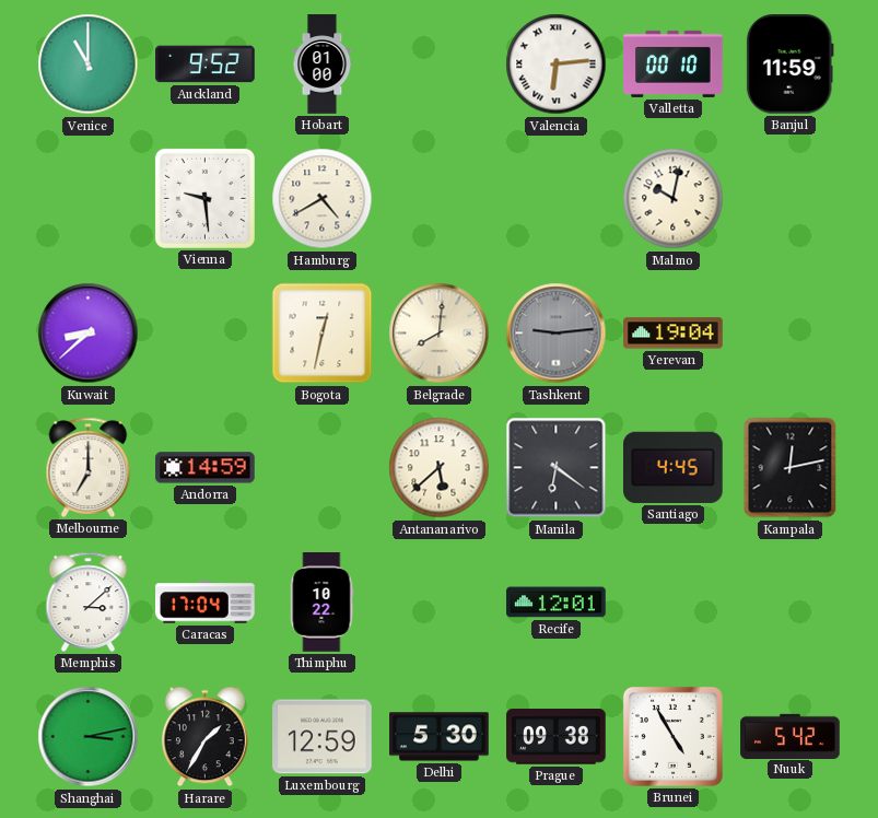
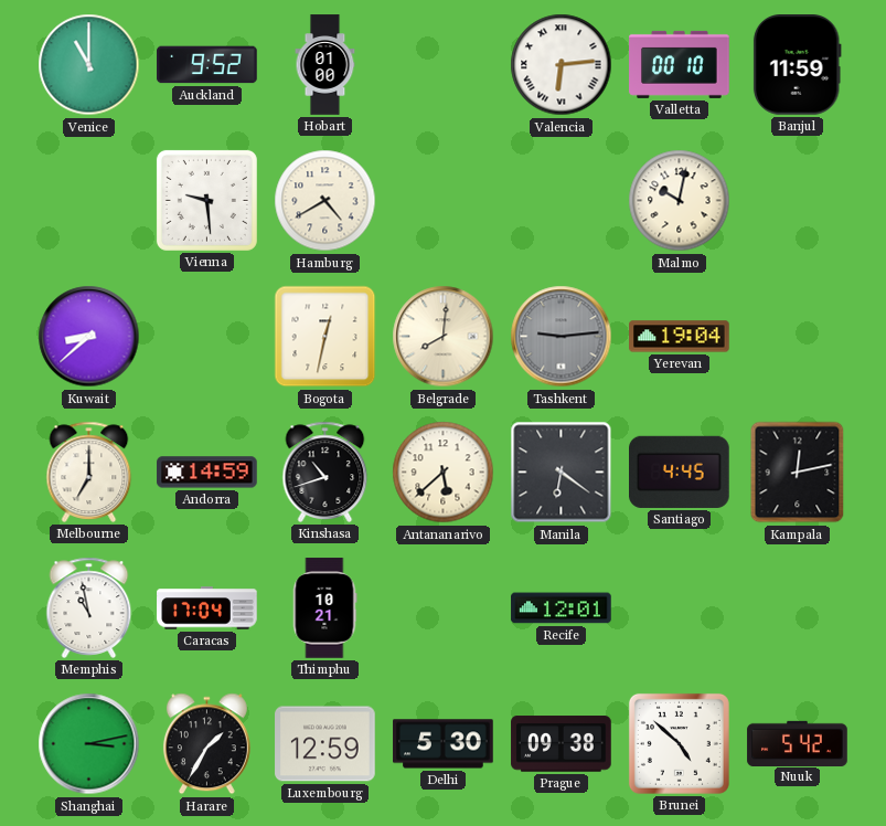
Kinshasa: none -> 10:42
Memphis: 3:08 -> 10:58
Thimphu: 10:22 -> 10:21
Brunei: 4:55 -> 4:52
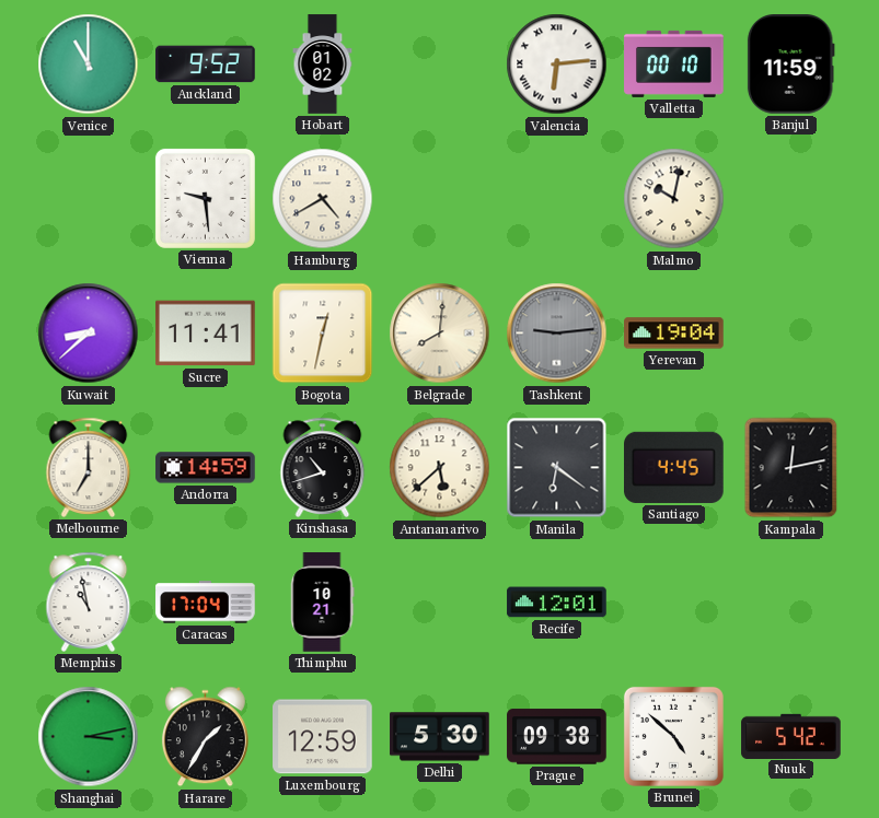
Hobart: 01:00 -> 01:02
Sucre: none -> 11:41
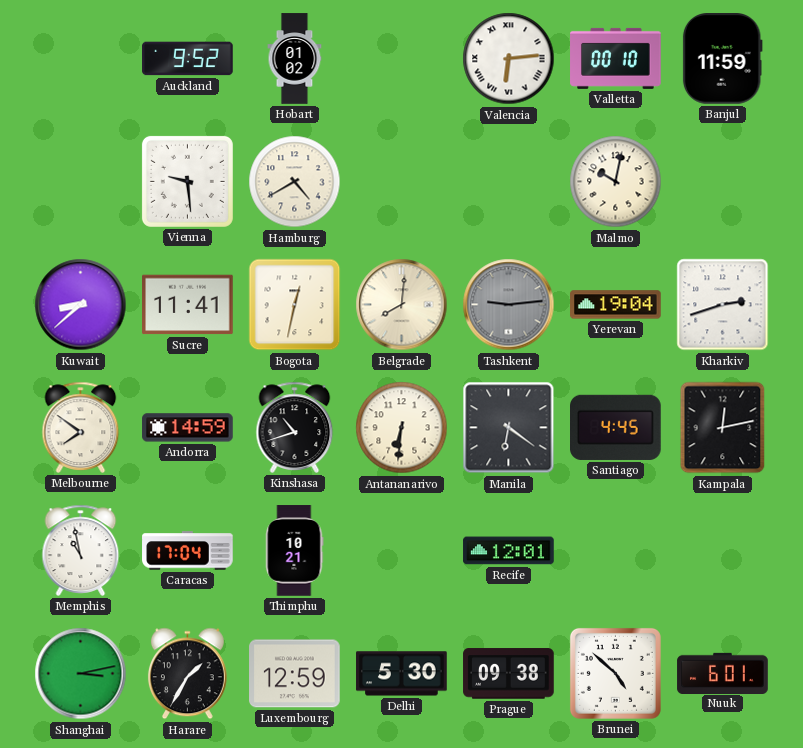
Venice: 11:00 -> none
Kharkiv: none -> 2:42
Melbourne: 7:00 -> 7:51
Antananarivo: 5:38 -> 6:31
Nuuk: 5:42 -> 6:01
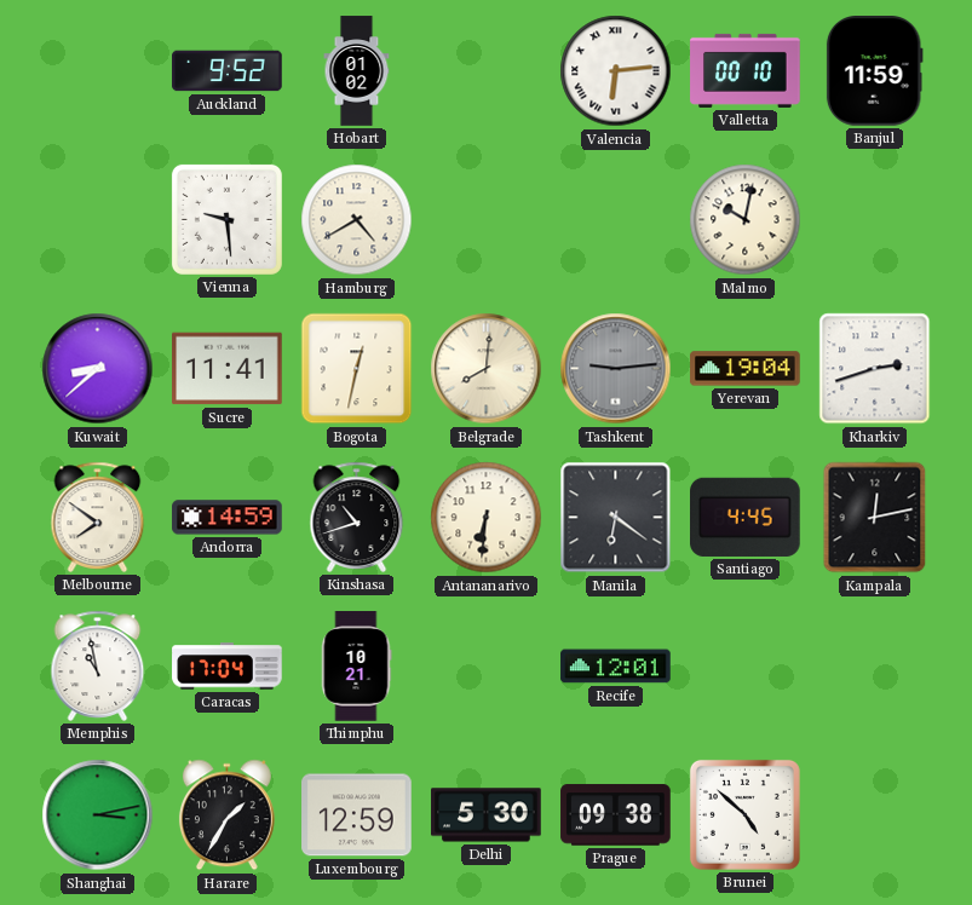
Nuuk: 6:01 -> none
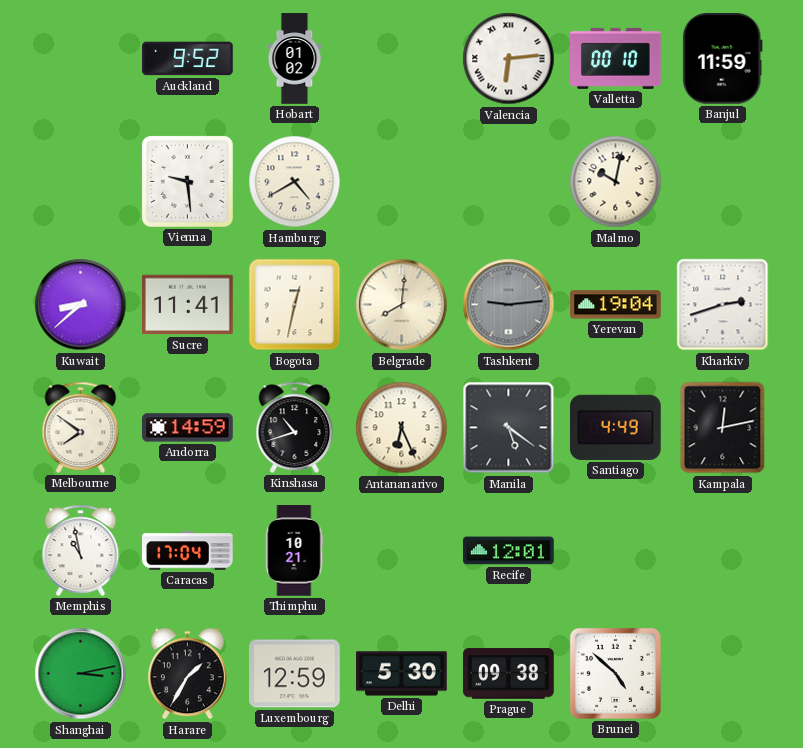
Antananarivo: 6:31 -> 6:26
Manila: 6:21 -> 5:21
Santiago: 4:45 -> 4:49
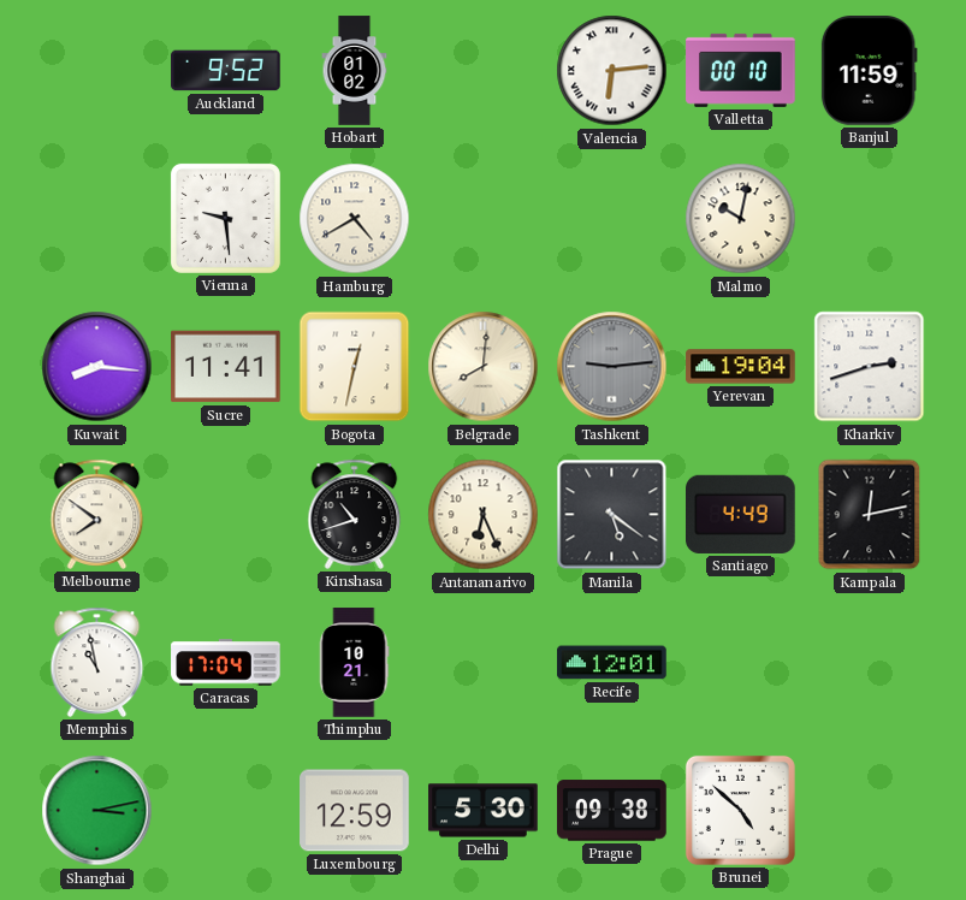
Kuwait: 8:38 -> 8:16
Andorra: 14:59 -> none
Harare: 1:35 -> none
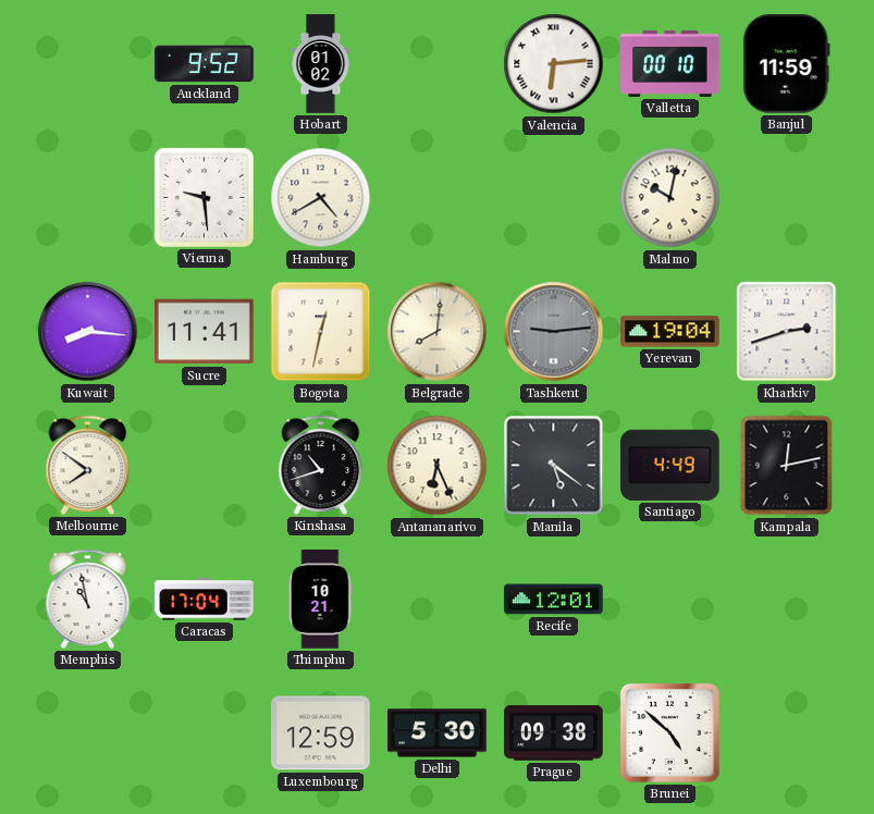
Shanghai: 3:13 -> none
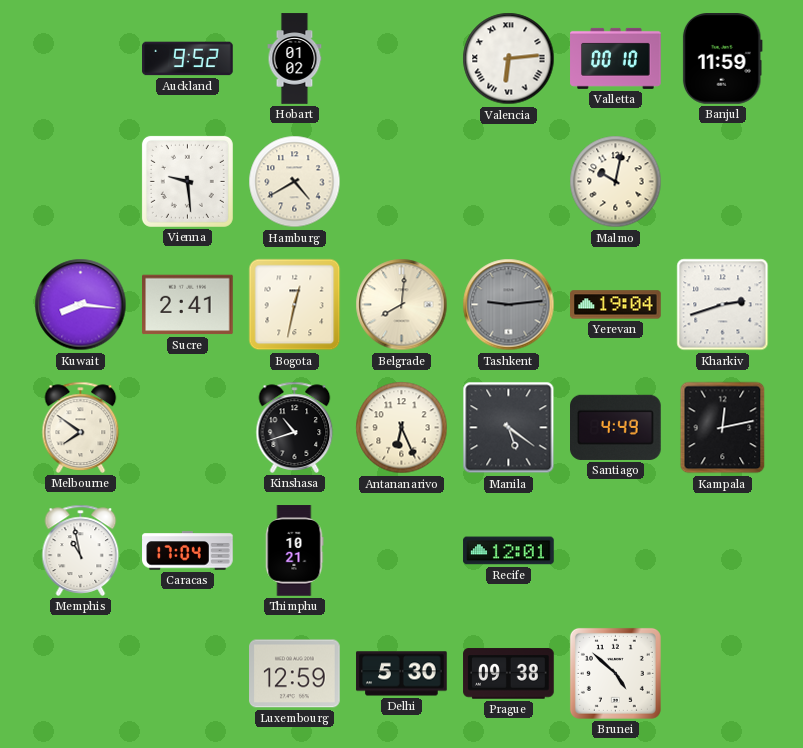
Sucre: 11:41 -> 2:41
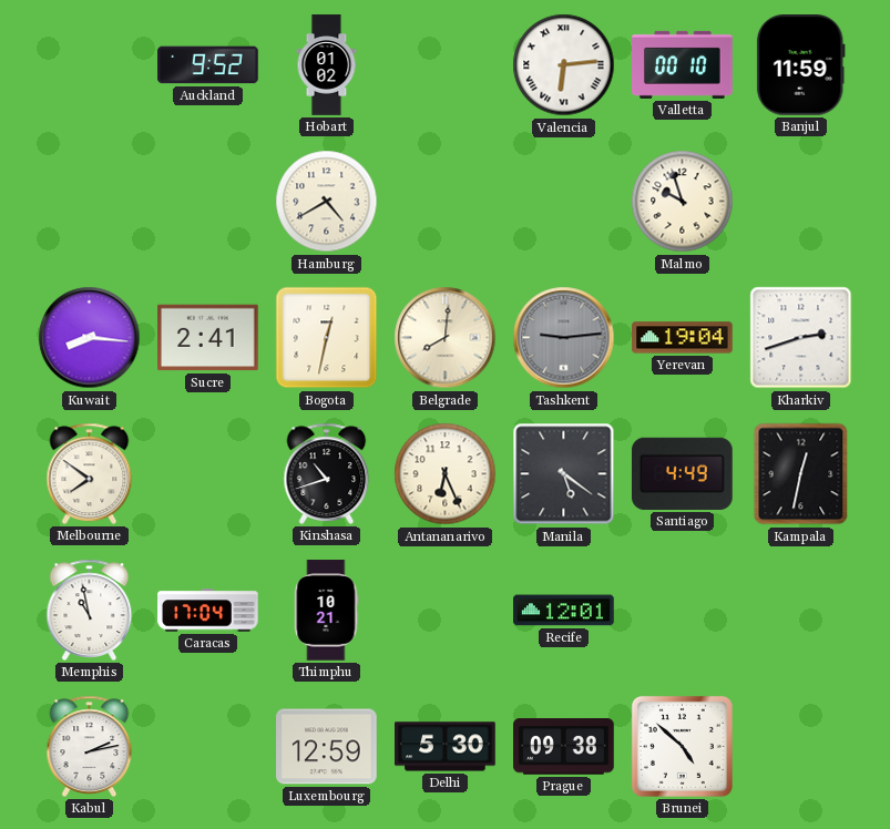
Vienna: 9:29 -> none
Malmo: 10:02 -> 9:57
Kampala: 12:13 -> 12:32
Kabul: none -> 2:13
